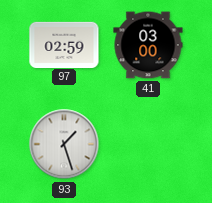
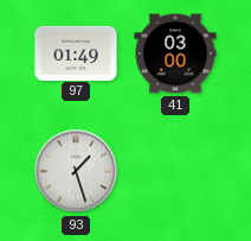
97: 02:59 -> 01:49
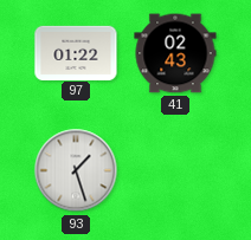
97: 01:49 -> 01:22
41: 03:00 -> 02:43
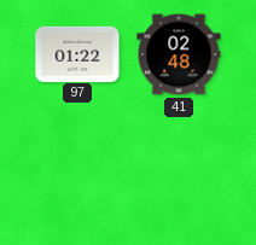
41: 02:43 -> 02:48
93: 1:27 -> none
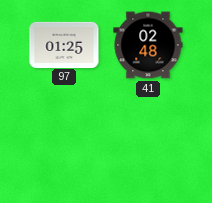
97: 01:22 -> 01:25
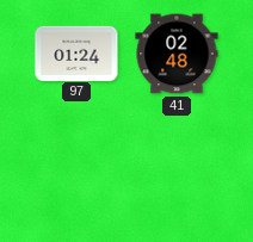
97: 01:25 -> 01:24
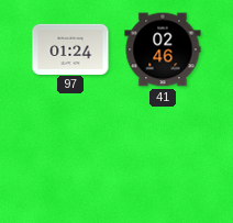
41: 02:48 -> 02:46
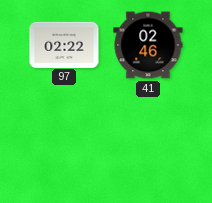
97: 01:24 -> 02:22
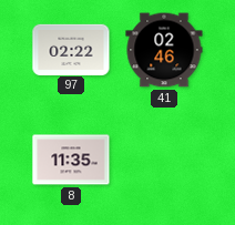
8: none -> 11:35
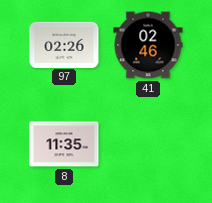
97: 02:22 -> 02:26
